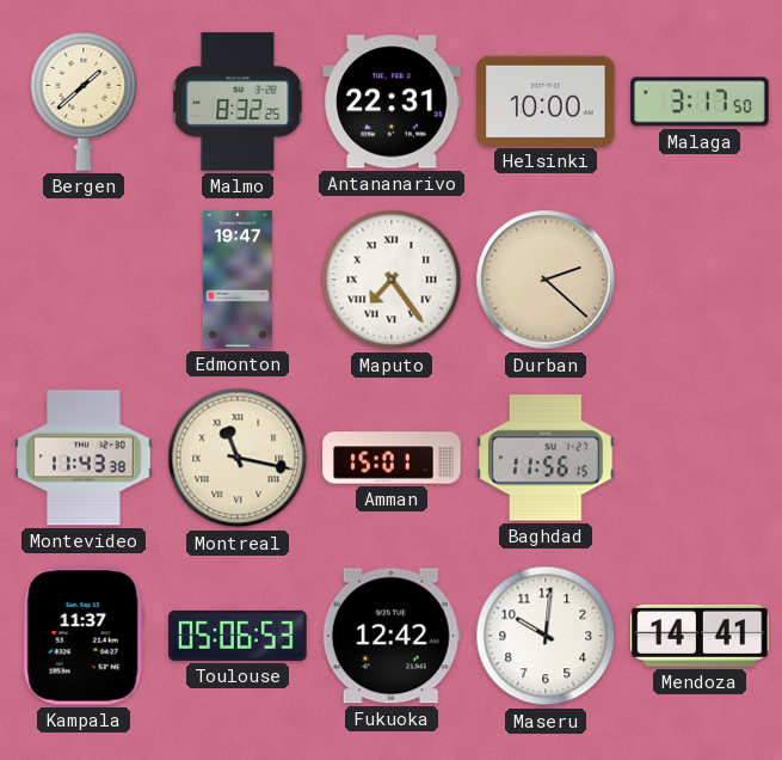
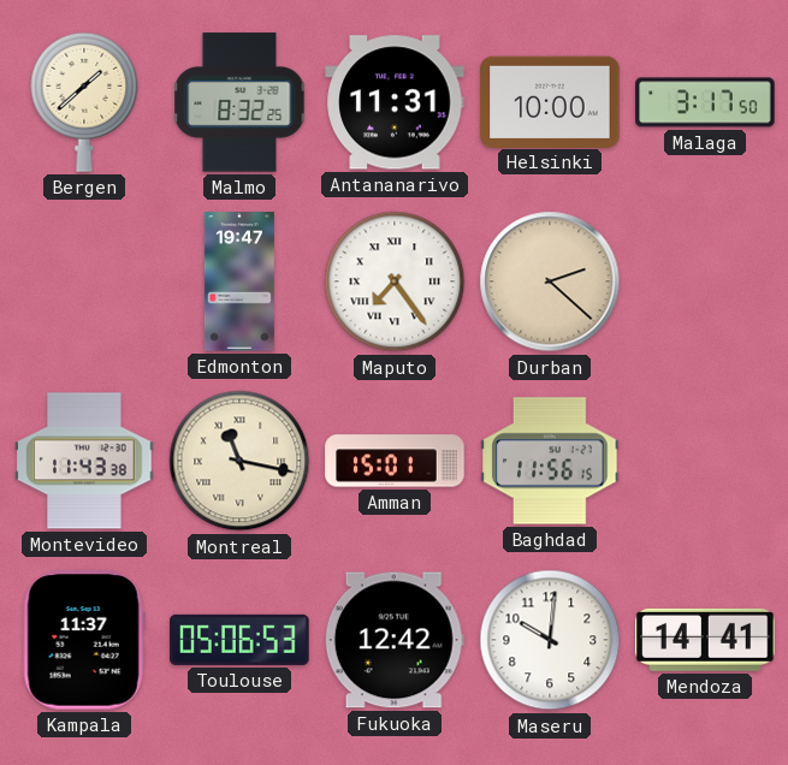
Antananarivo: 22:31 -> 11:31
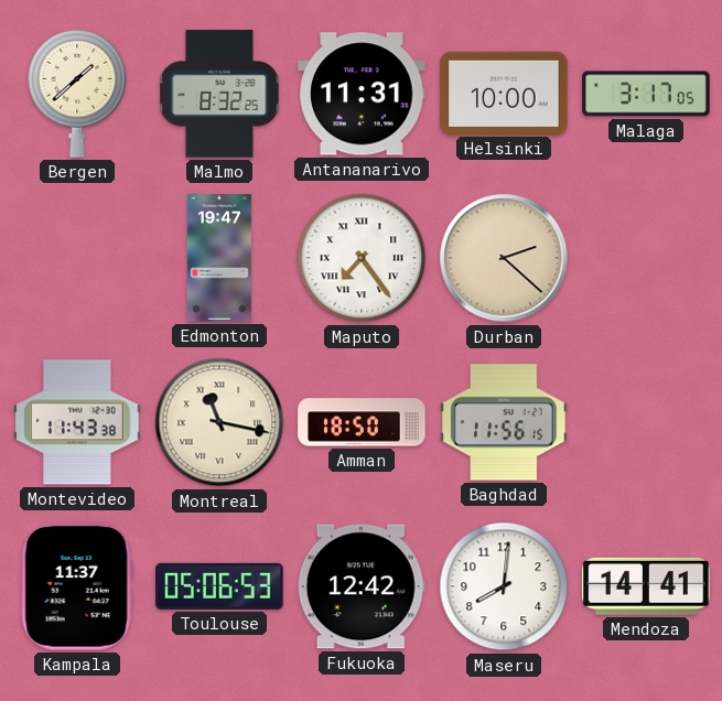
Malaga: 3:17:50 -> 3:17:05
Amman: 15:01 -> 18:50
Maseru: 10:01 -> 8:01
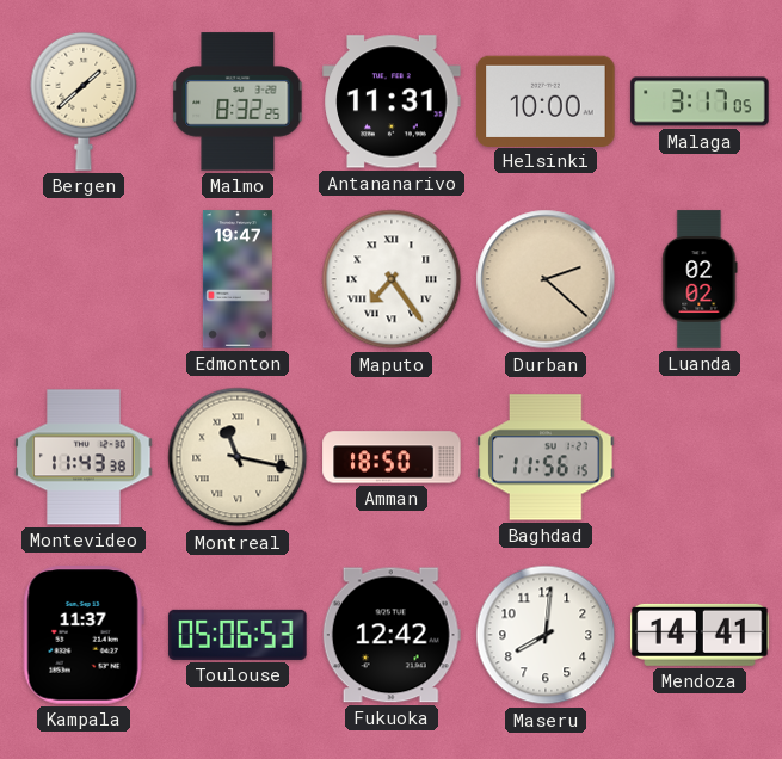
Luanda: none -> 02:02
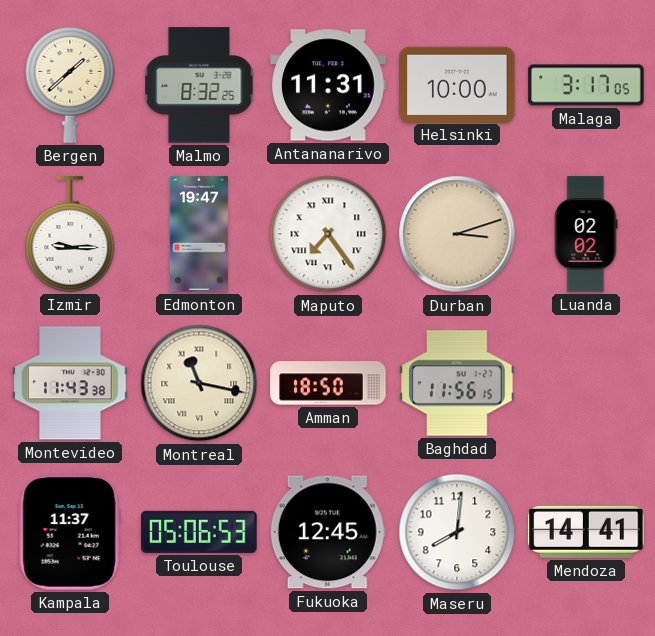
Izmir: none -> 9:15
Durban: 2:22 -> 3:12
Fukuoka: 12:42 -> 12:45
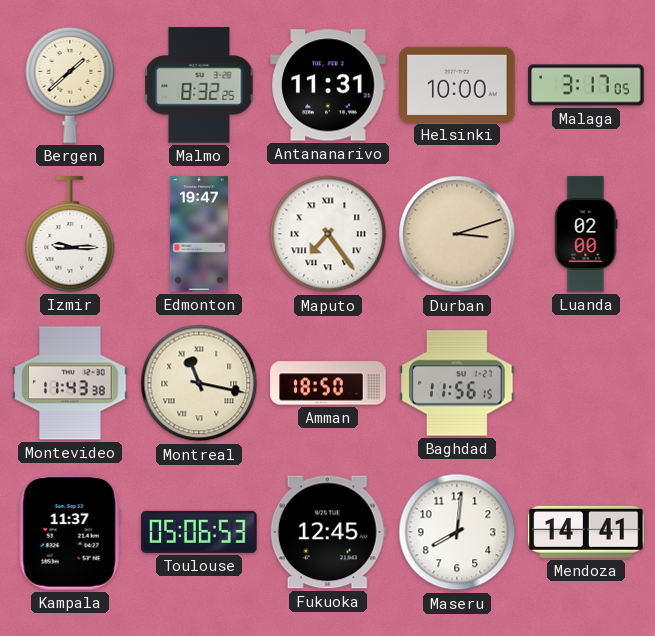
Luanda: 02:02 -> 02:00
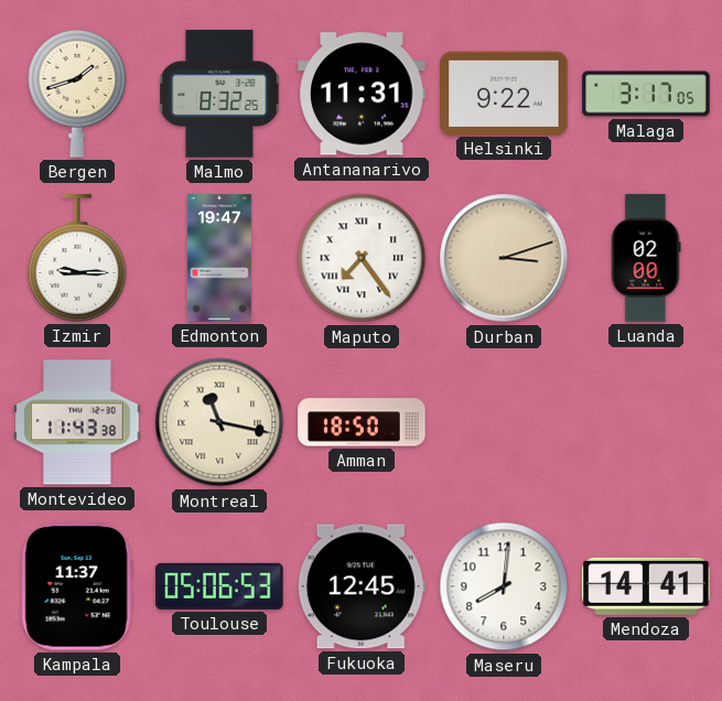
Bergen: 1:38 -> 1:42
Helsinki: 10:00 -> 9:22
Baghdad: 11:56 -> none
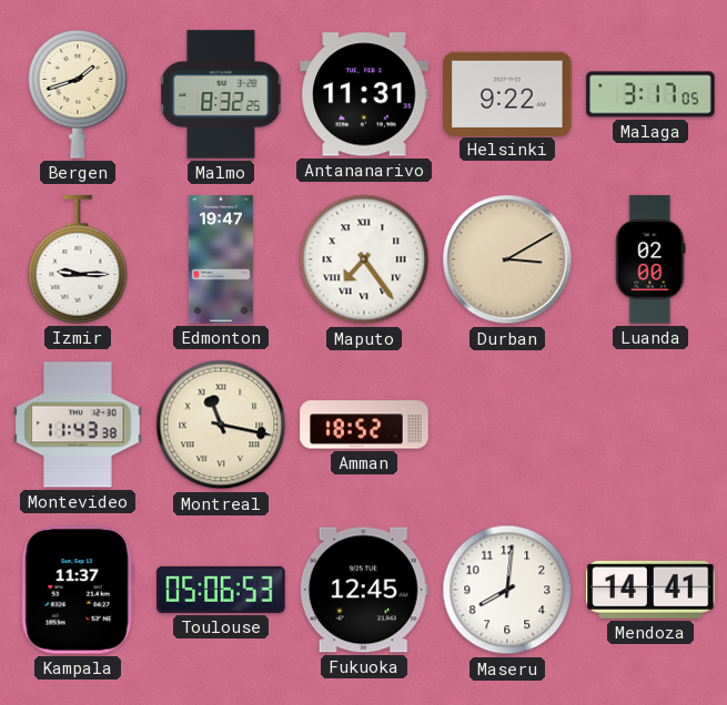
Durban: 3:12 -> 3:10
Amman: 18:50 -> 18:52
